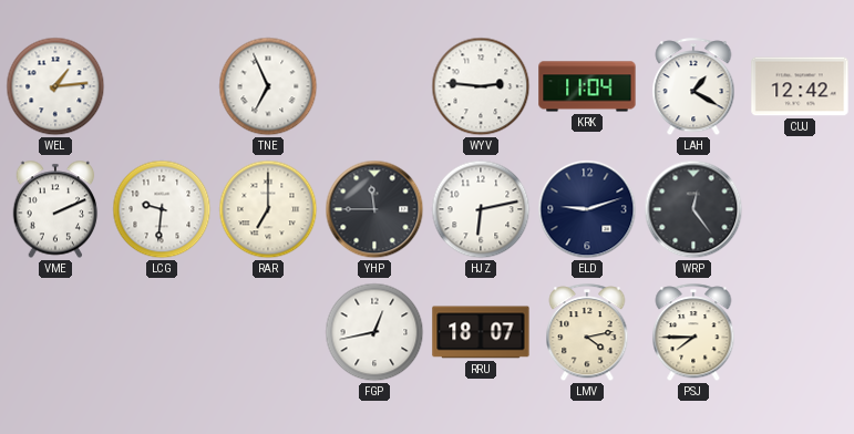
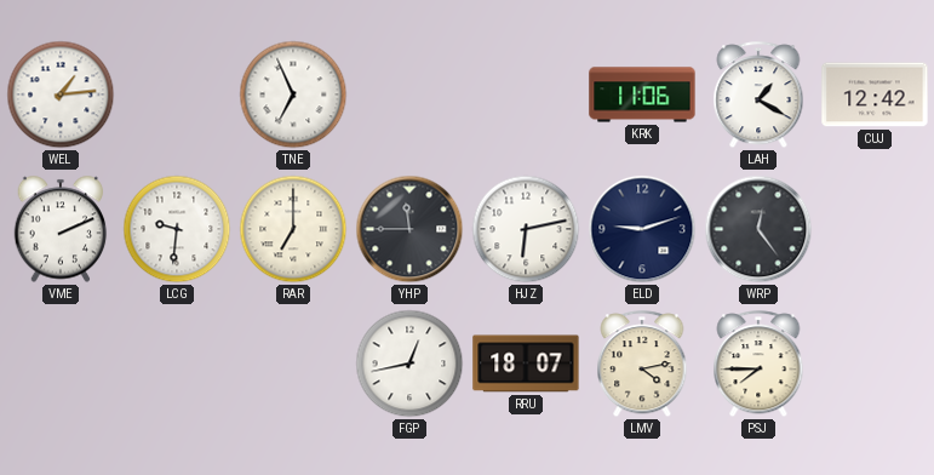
WYV: 2:46 -> none
KRK: 11:04 -> 11:06
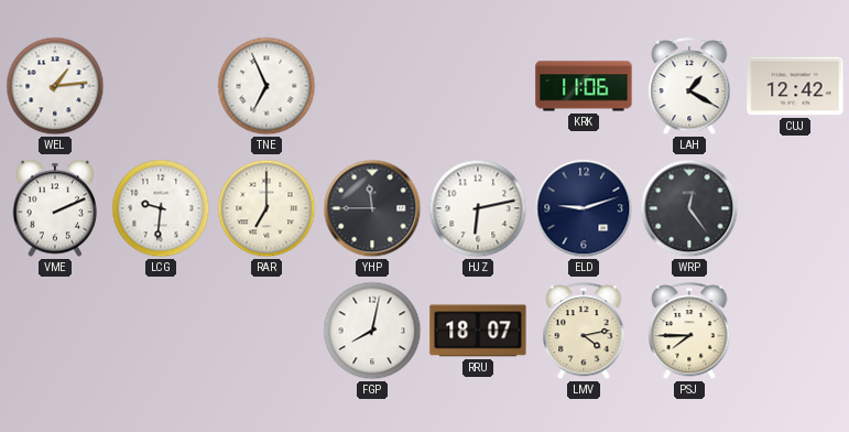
FGP: 12:43 -> 8:02
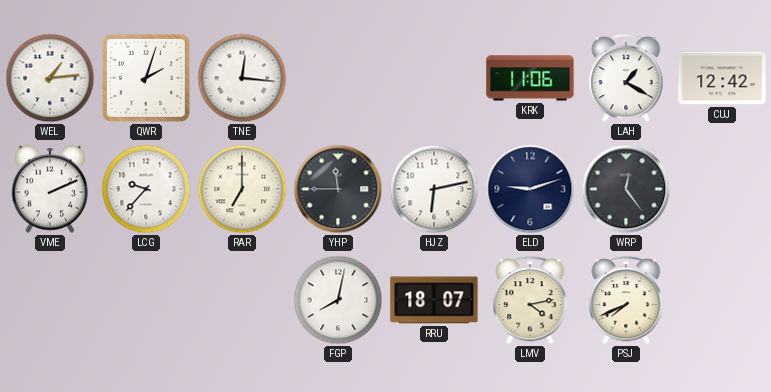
QWR: none -> 2:03
TNE: 6:56 -> 12:16
LCG: 9:31 -> 9:37
PSJ: 7:45 -> 7:41
